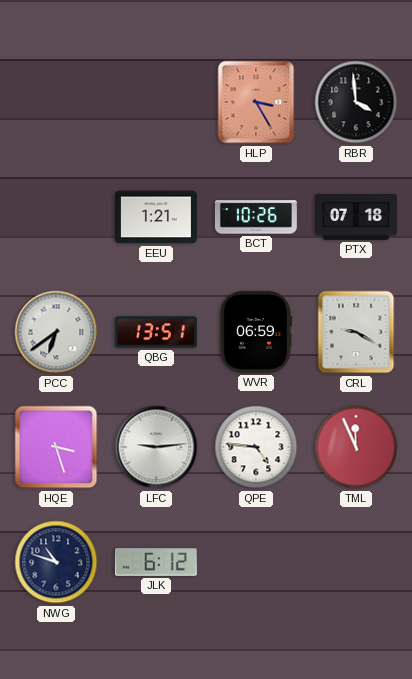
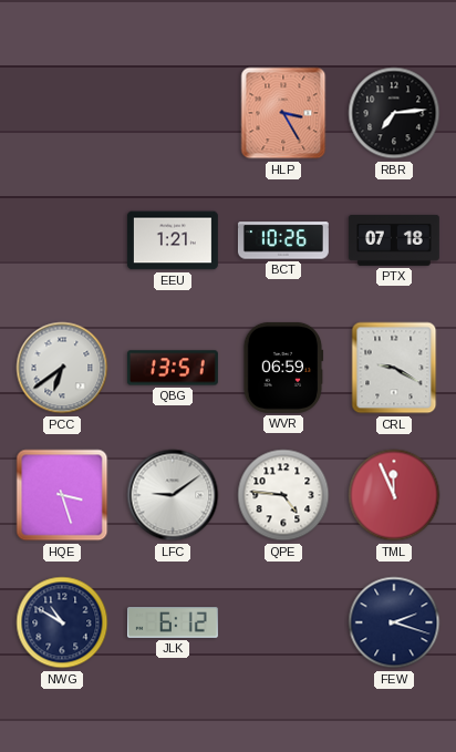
RBR: 3:59 -> 7:14
LFC: 9:14 -> 9:09
NWG: 10:48 -> 10:50
FEW: none -> 2:18
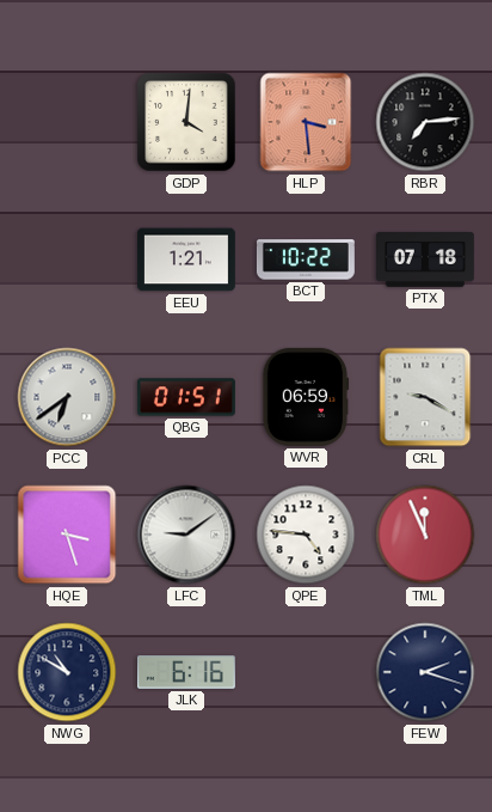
GDP: none -> 4:01
HLP: 3:25 -> 3:29
BCT: 10:26 -> 10:22
QBG: 13:51 -> 01:51
JLK: 6:12 -> 6:16
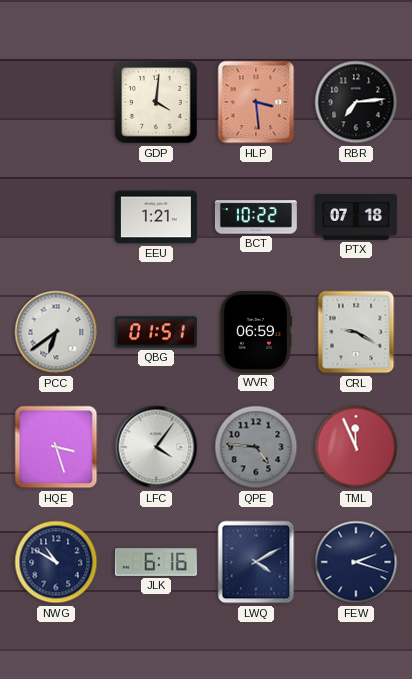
LFC: 9:09 -> 4:06
QPE dial: white -> grey
LWQ: none -> 4:10
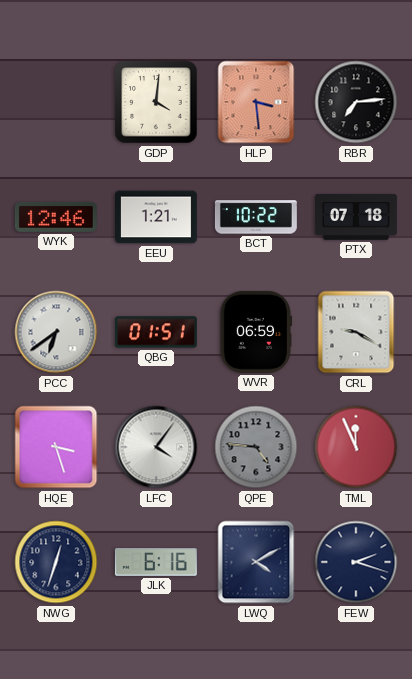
WYK: none -> 12:46
NWG: 10:50 -> 12:33
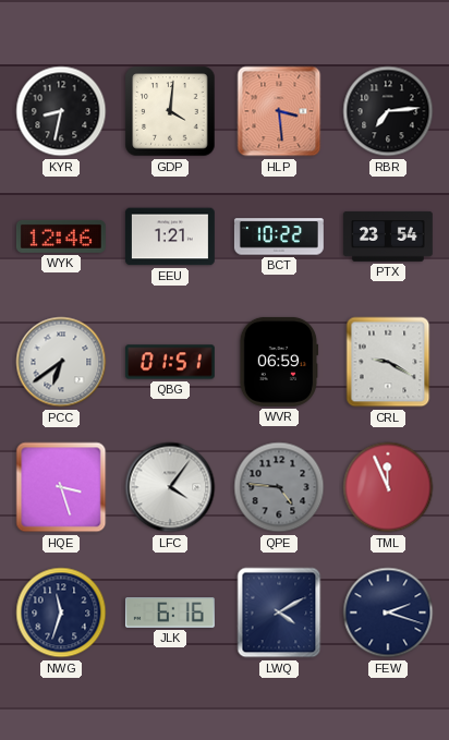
KYR: none -> 8:32
PTX: 07:18 -> 23:54
NWG: 12:33 -> 11:33
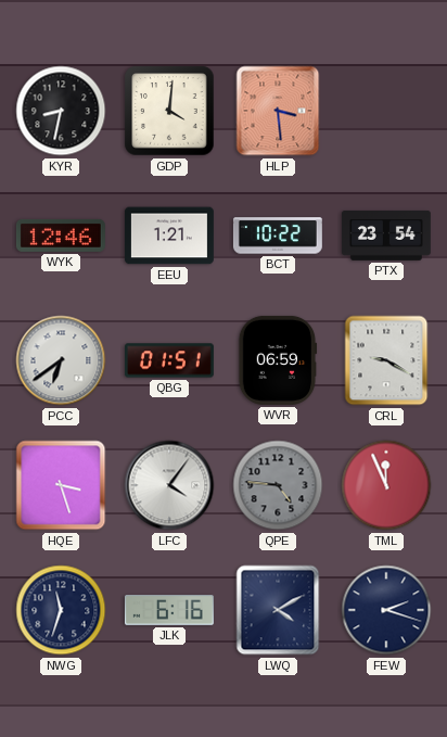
RBR: 7:14 -> none
